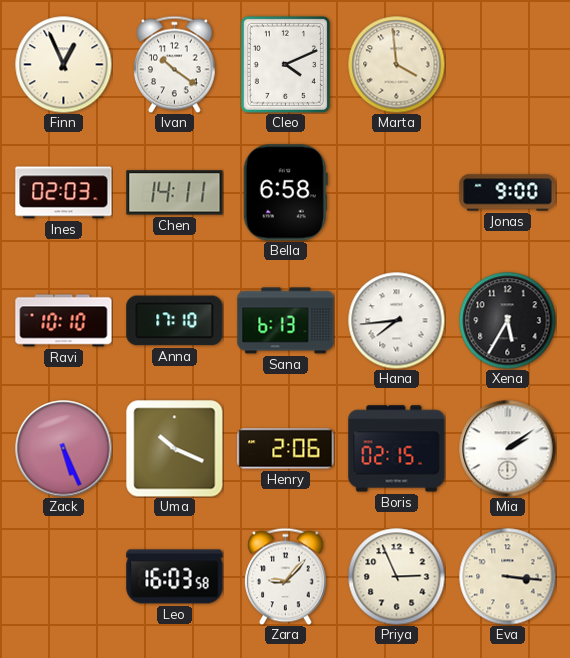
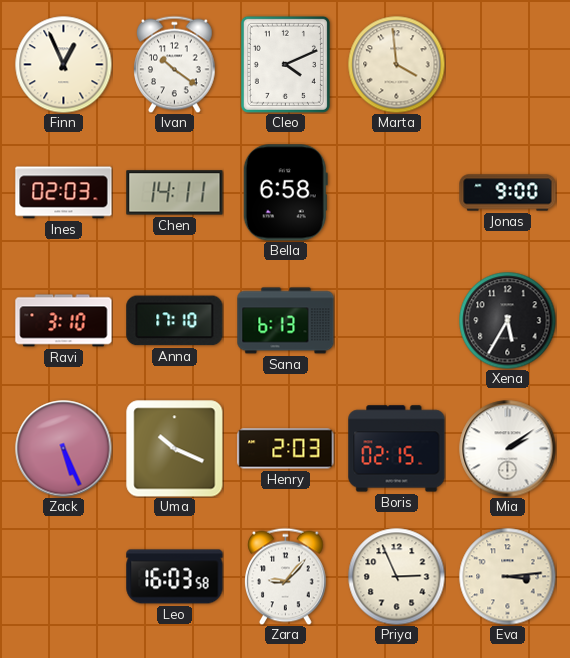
Ravi: 10:10 -> 3:10
Hana: 7:44 -> none
Henry: 2:06 -> 2:03
Eva: 3:16 -> 3:14
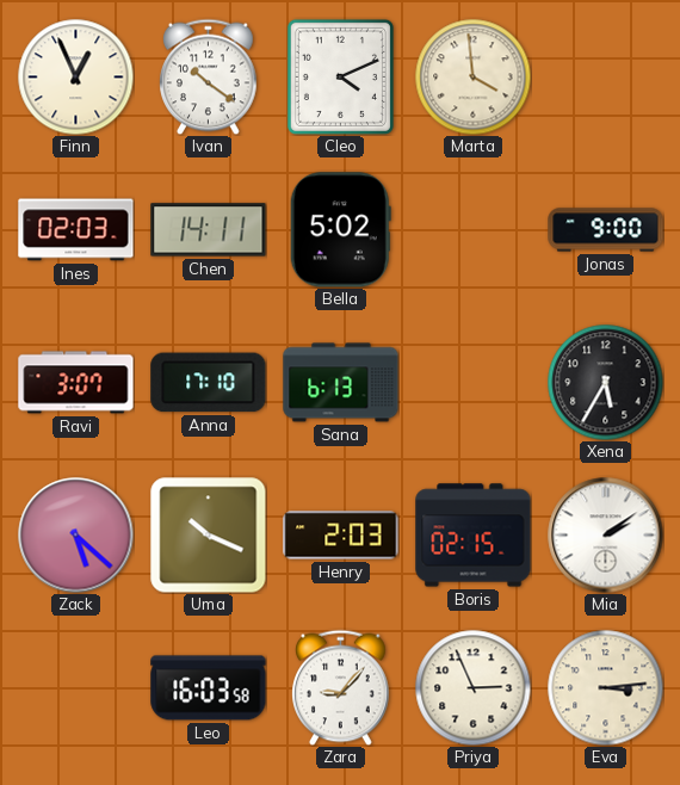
Bella: 6:58 -> 5:02
Ravi: 3:10 -> 3:07
Zack: 5:26 -> 5:22
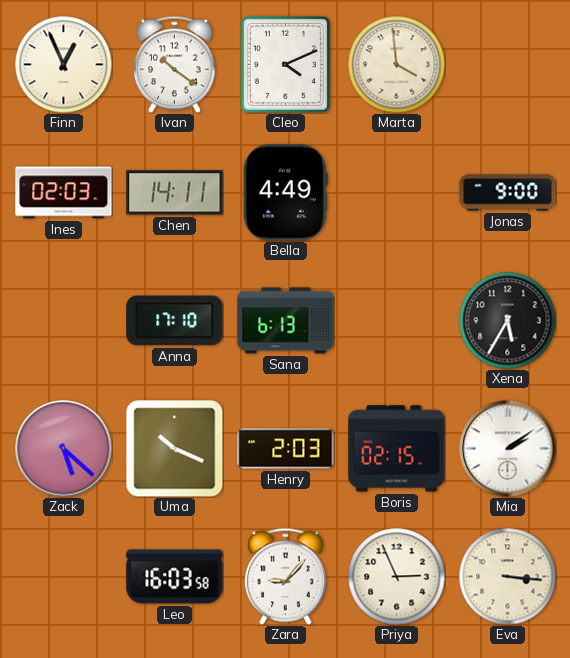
Bella: 5:02 -> 4:49
Ravi: 3:07 -> none
Eva: 3:14 -> 3:16
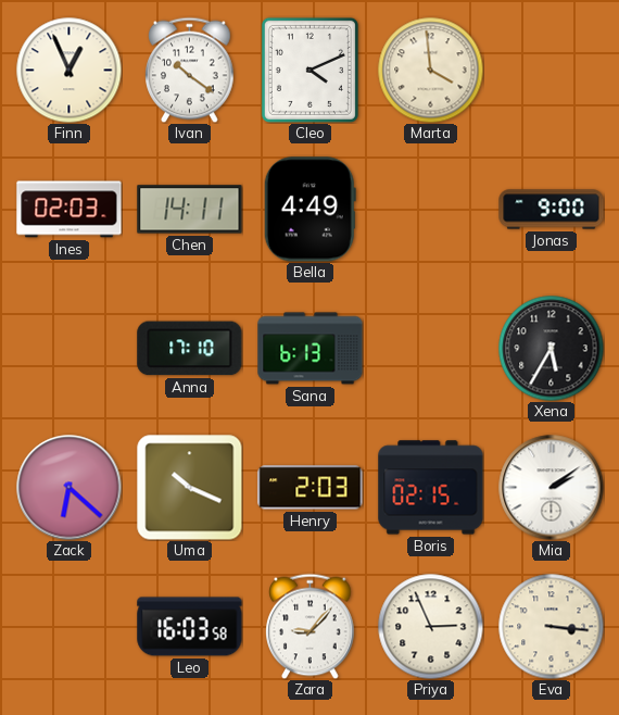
Zack: 5:22 -> 6:22
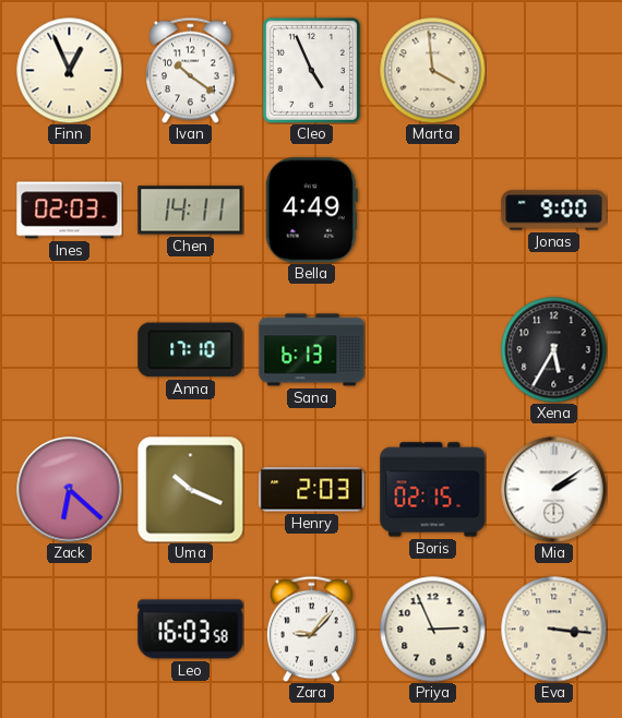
Cleo: 4:11 -> 4:56
